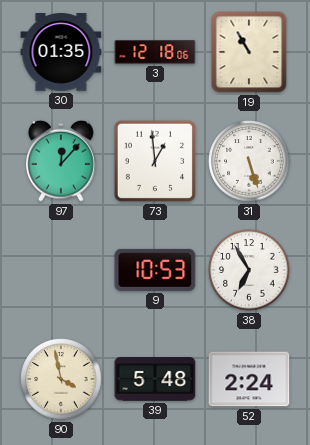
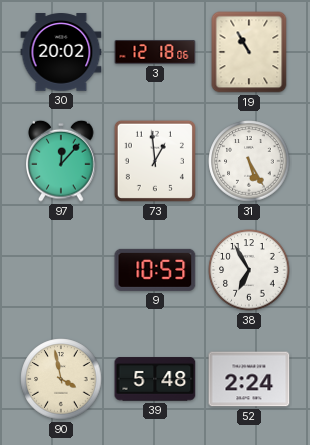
30: 01:35 -> 20:02
31: 5:27 -> 5:25
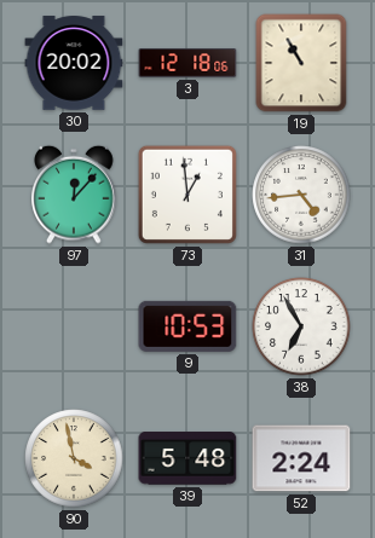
31: 5:25 -> 4:44
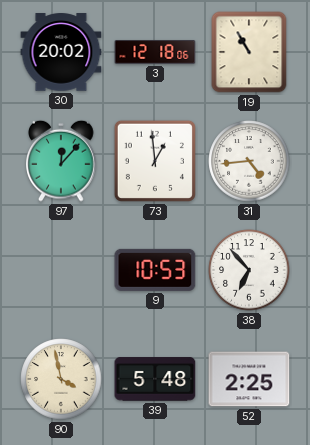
38: 6:55 -> 6:53
52: 2:24 -> 2:25
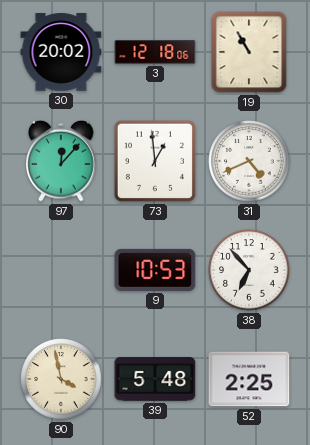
31: 4:44 -> 4:41
